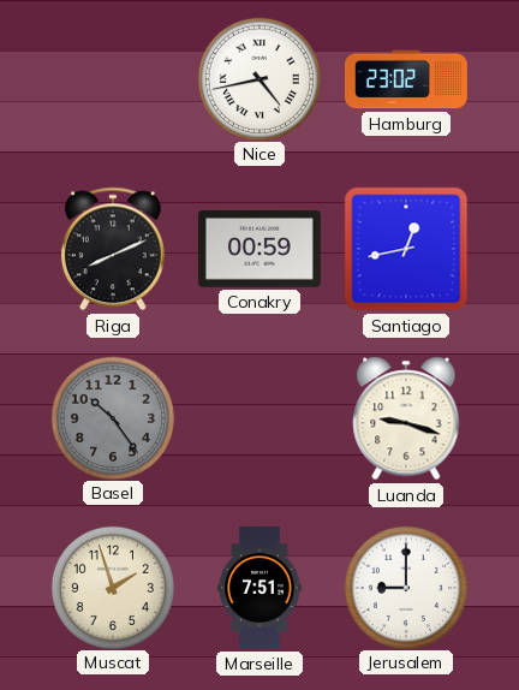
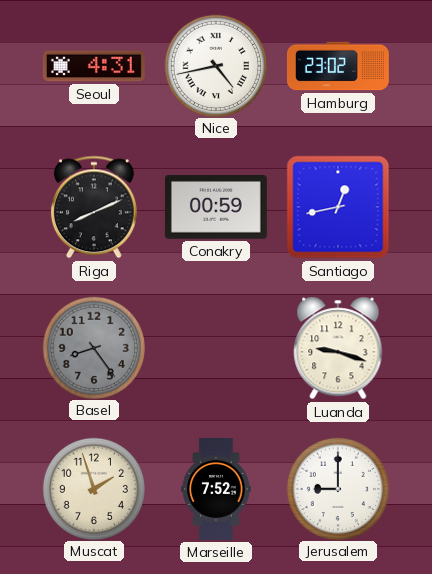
Seoul: none -> 4:31
Basel: 10:24 -> 8:24
Marseille: 7:51 -> 7:52
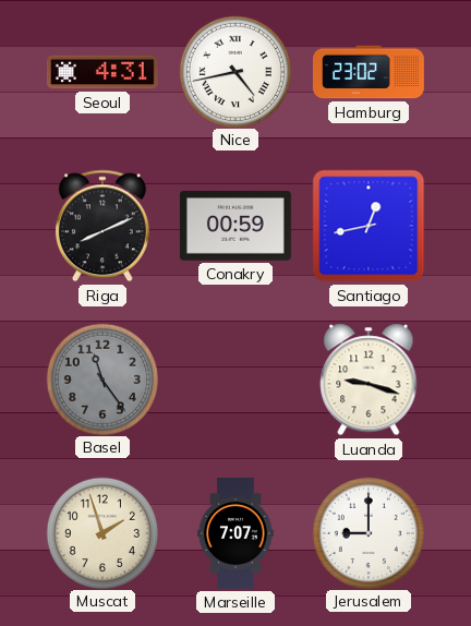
Basel: 8:24 -> 11:24
Marseille: 7:52 -> 7:07
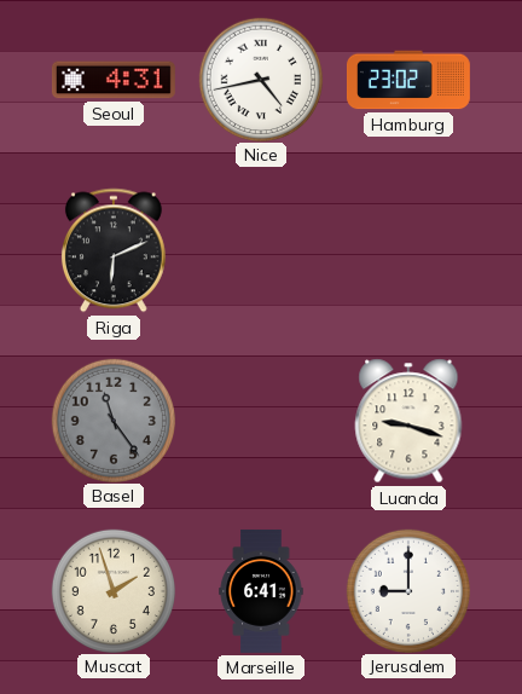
Riga: 8:11 -> 6:11
Conakry: 00:59 -> none
Santiago: 12:43 -> none
Marseille: 7:07 -> 6:41
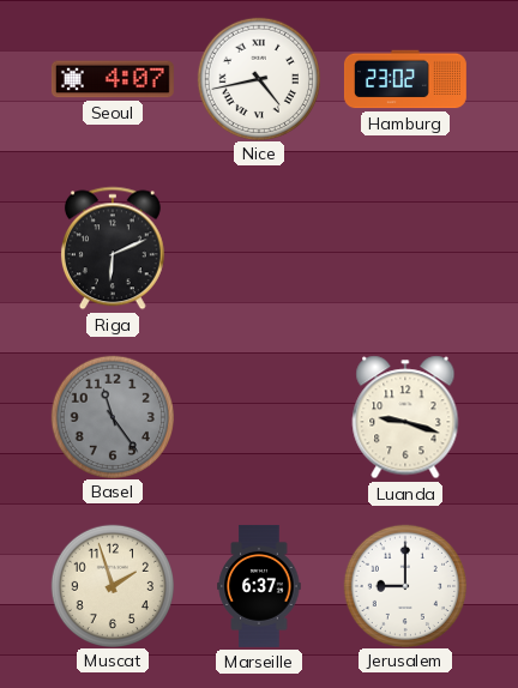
Seoul: 4:31 -> 4:07
Marseille: 6:41 -> 6:37
